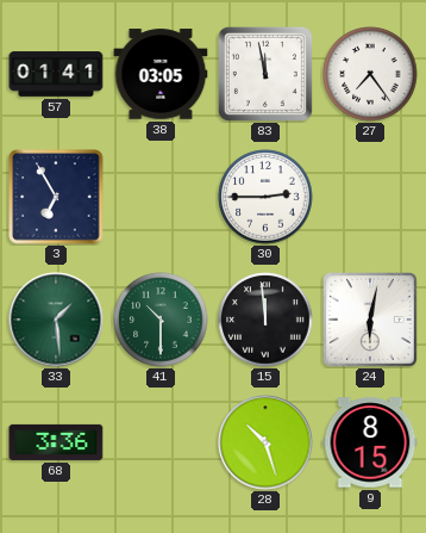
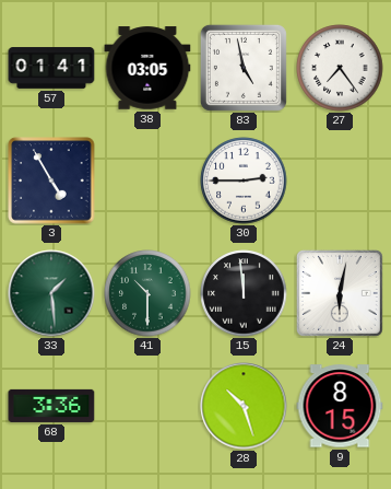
83: 11:58 -> 4:58
3: 6:55 -> 4:55
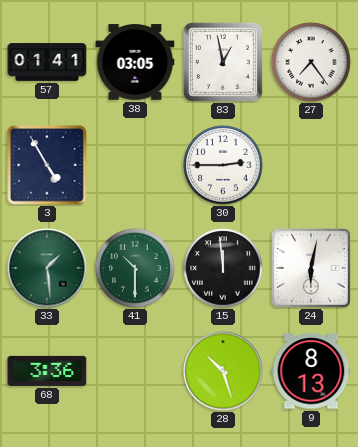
83: 4:58 -> 12:58
9: 8:15 -> 8:13
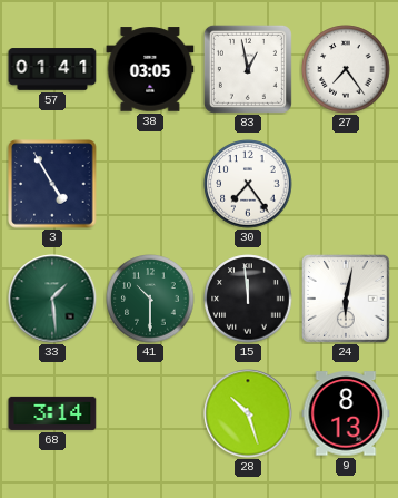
30: 2:45 -> 7:24
68: 3:36 -> 3:14
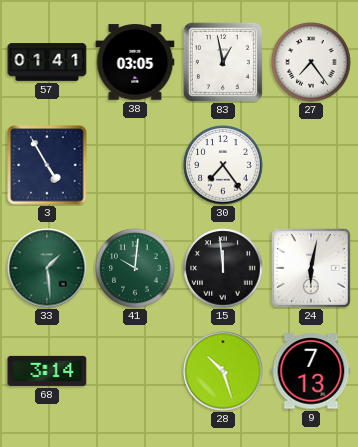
41: 10:30 -> 10:01
9: 8:13 -> 7:13
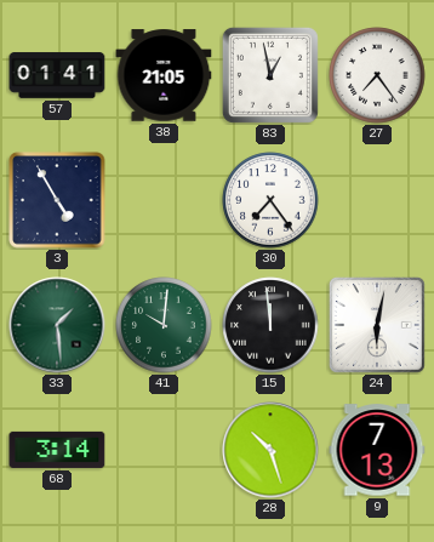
38: 03:05 -> 21:05
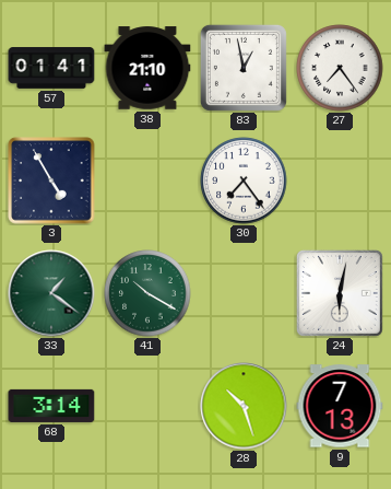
38: 21:05 -> 21:10
33: 1:29 -> 1:21
41: 10:01 -> 10:20
15: 11:59 -> none
